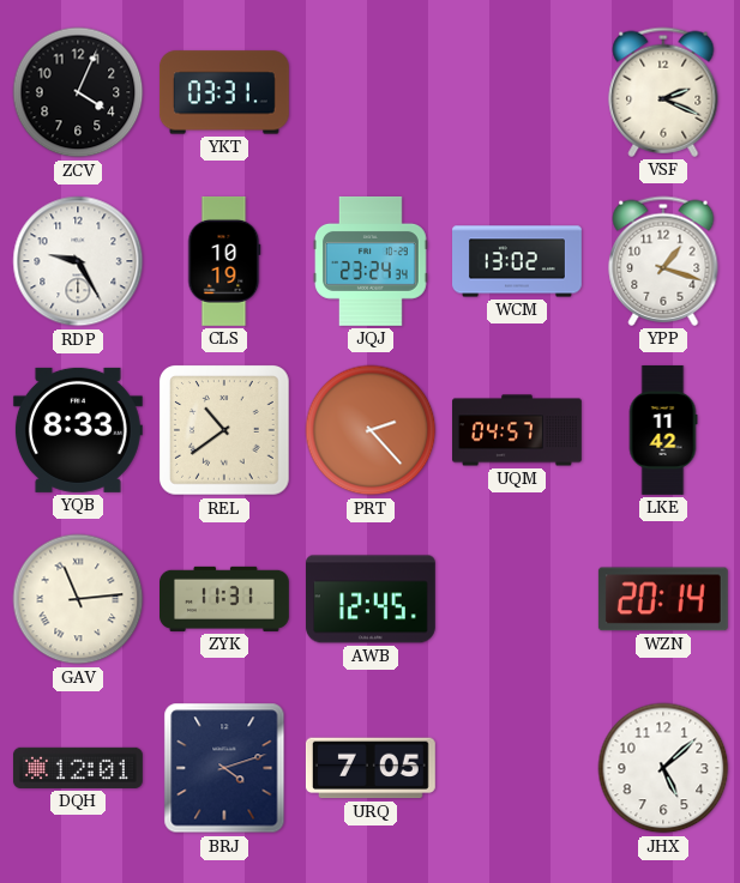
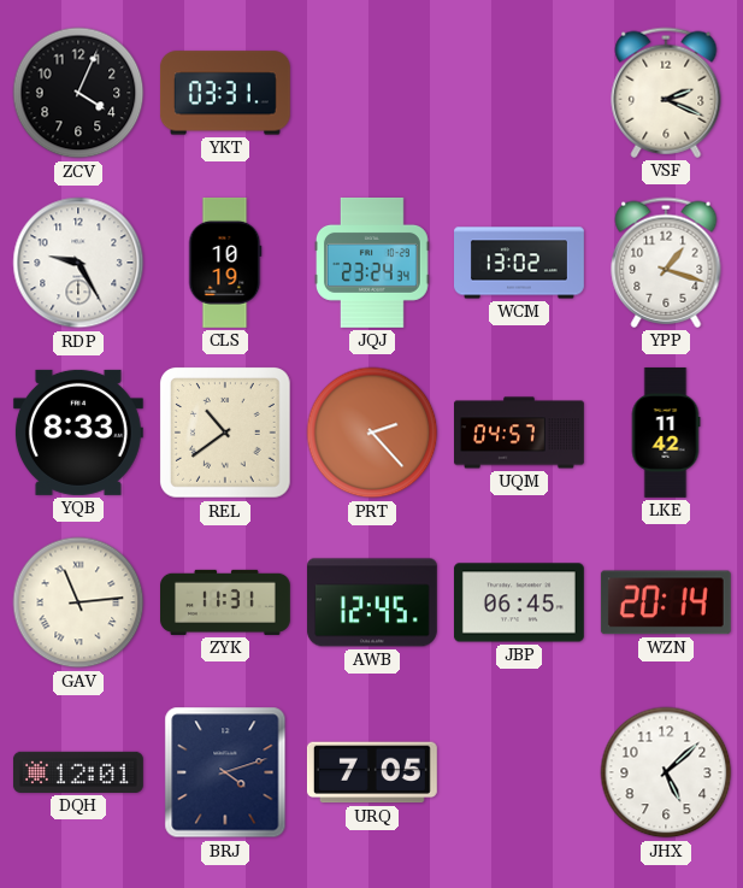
JBP: none -> 06:45
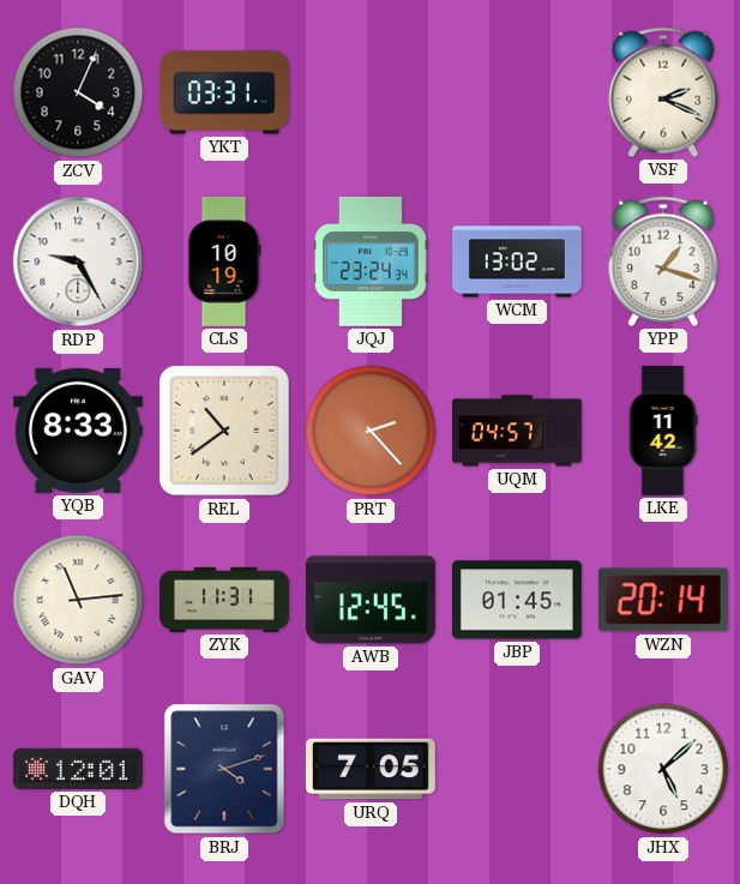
JBP: 06:45 -> 01:45
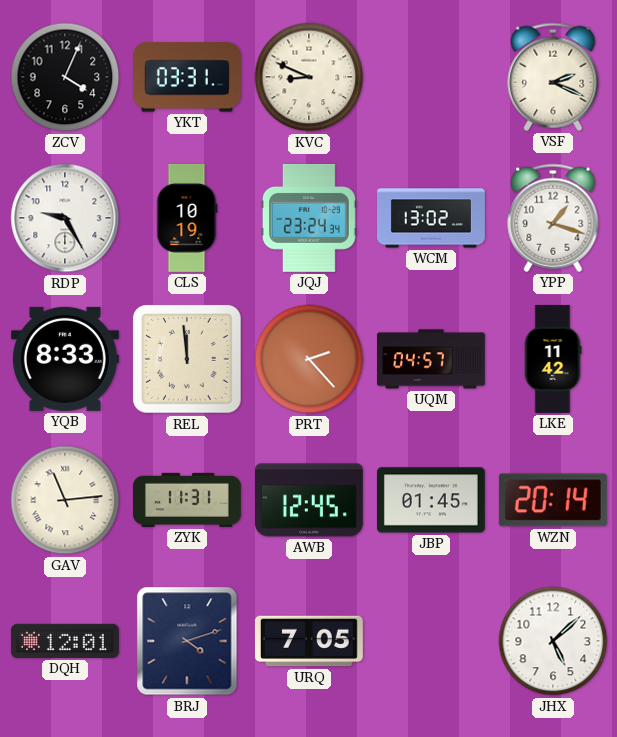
KVC: none -> 8:49
REL: 10:39 -> 11:59
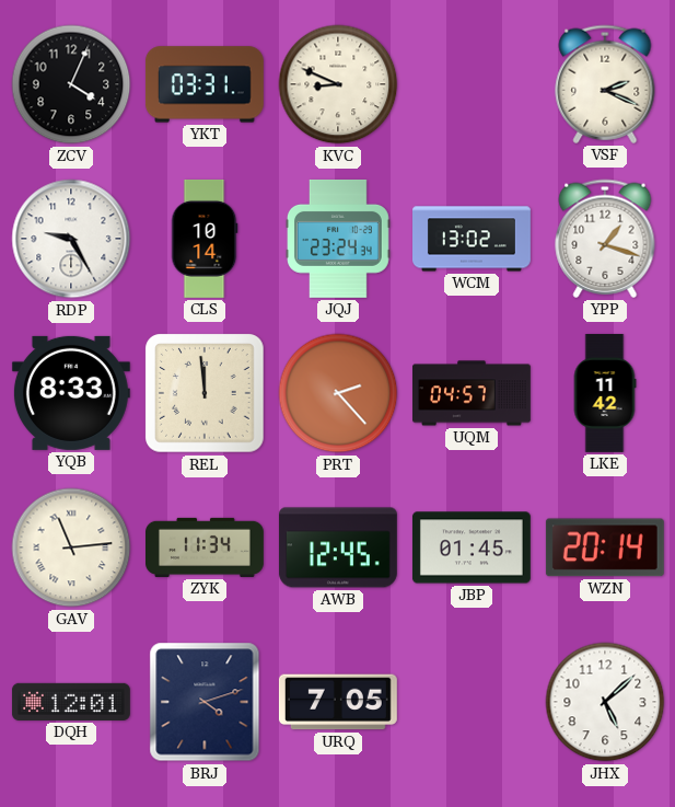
CLS: 10:19 -> 10:14
ZYK: 11:31 -> 11:34
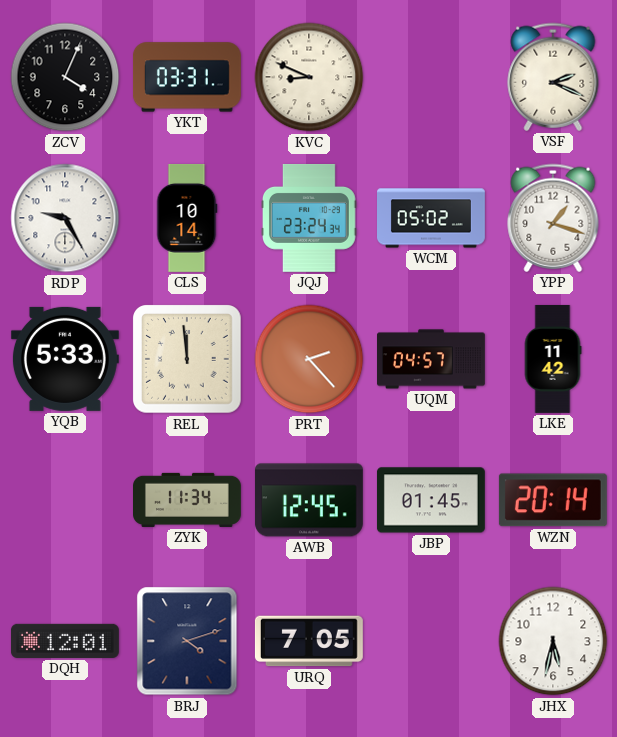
WCM: 13:02 -> 05:02
YQB: 8:33 -> 5:33
GAV: 11:14 -> none
JHX: 5:08 -> 5:32
